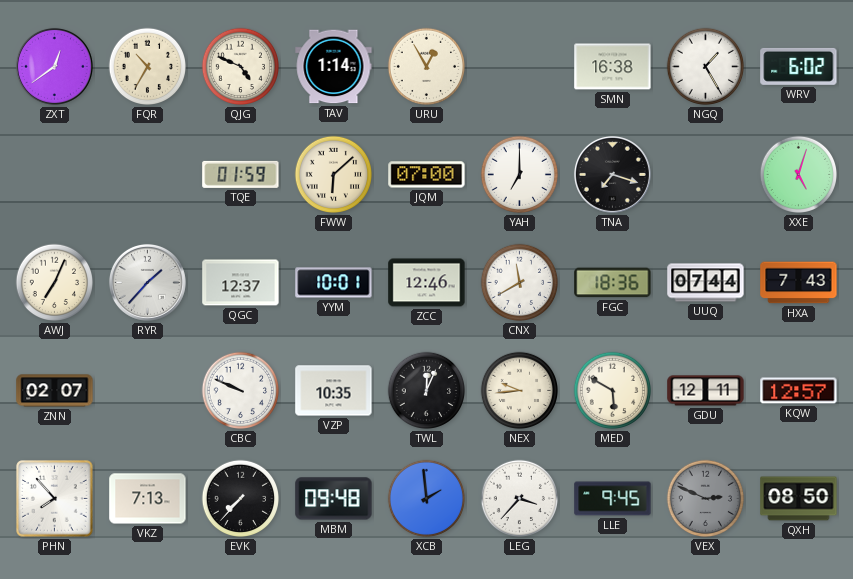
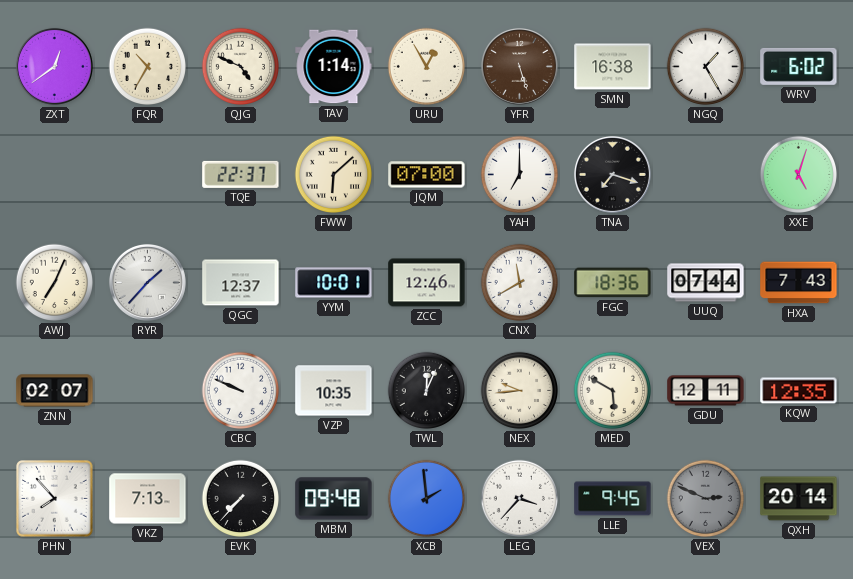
YFR: none -> 5:27
TQE: 01:59 -> 22:37
KQW: 12:57 -> 12:35
QXH: 08:50 -> 20:14
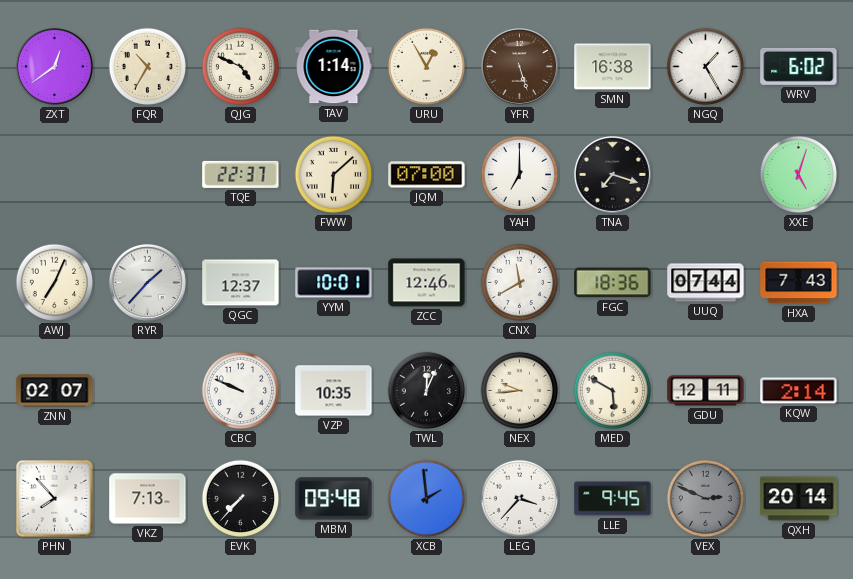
KQW: 12:35 -> 2:14
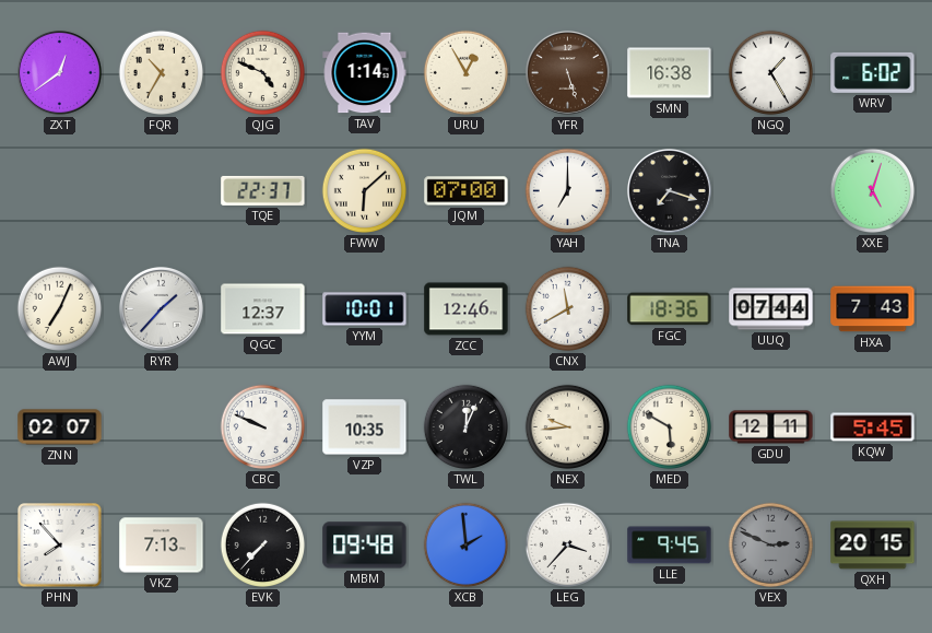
KQW: 2:14 -> 5:45
QXH: 20:14 -> 20:15
